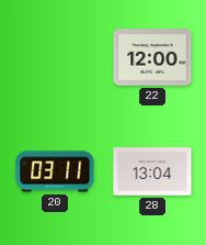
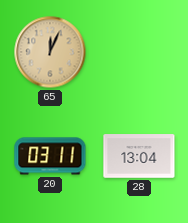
65: none -> 12:04
22: 12:00 -> none
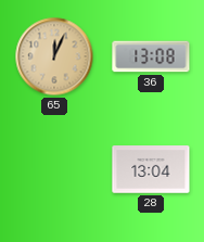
36: none -> 13:08
20: 03:11 -> none
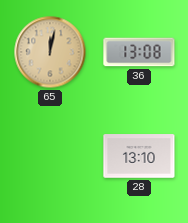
65: 12:04 -> 12:02
28: 13:04 -> 13:10
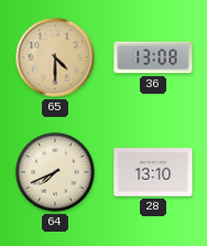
65: 12:02 -> 4:30
64: none -> 7:41
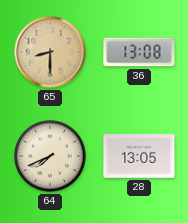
65: 4:30 -> 8:30
28: 13:10 -> 13:05
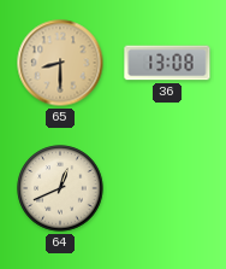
64: 7:41 -> 12:41
28: 13:05 -> none
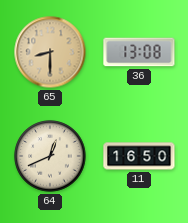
11: none -> 16:50
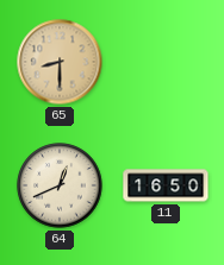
36: 13:08 -> none
